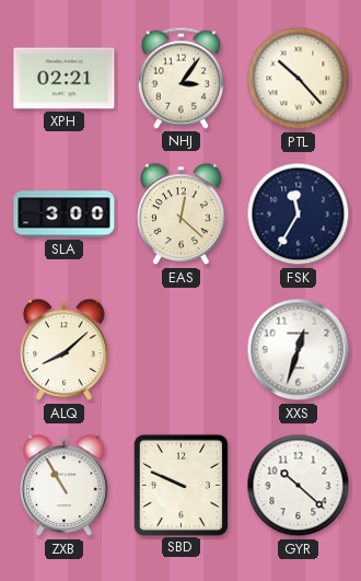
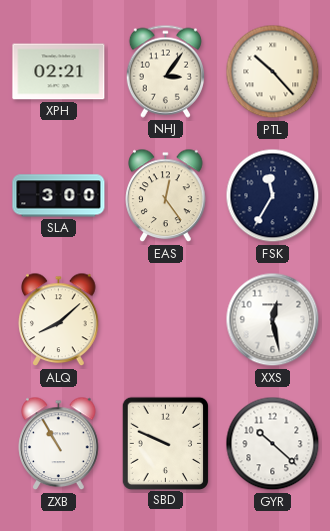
EAS: 12:22 -> 12:24
XXS: 12:33 -> 12:28
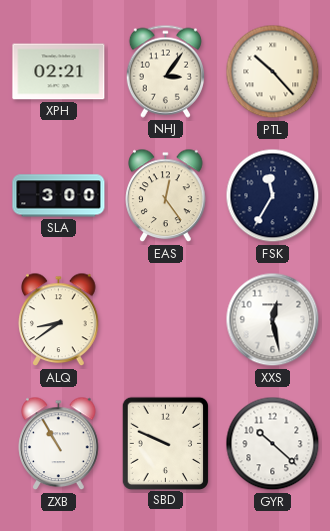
ALQ: 8:08 -> 8:39
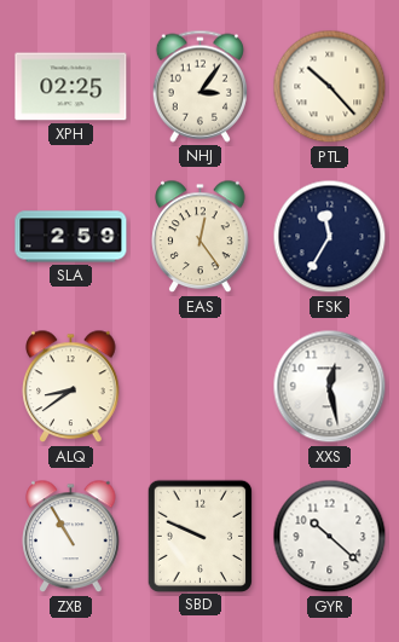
XPH: 02:21 -> 02:25
SLA: 3:00 -> 2:59
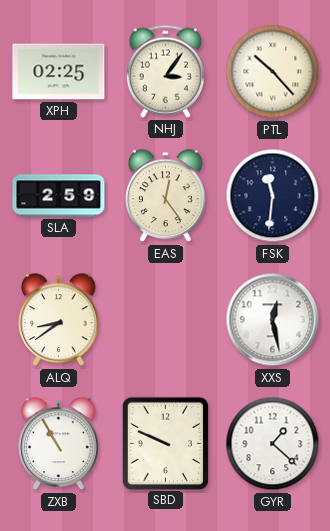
FSK: 11:35 -> 11:31
GYR: 10:22 -> 1:22
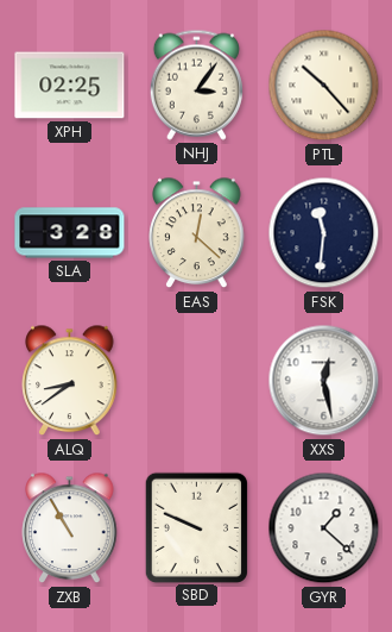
SLA: 2:59 -> 3:28
EAS: 12:24 -> 12:22
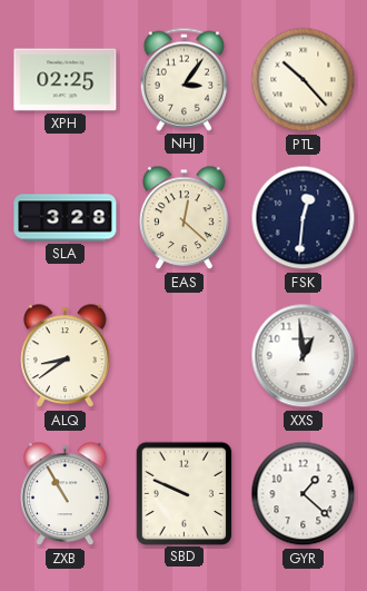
FSK: 11:31 -> 12:31
XXS: 12:28 -> 12:59
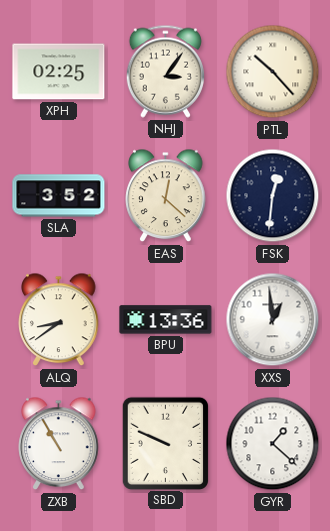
SLA: 3:28 -> 3:52
BPU: none -> 13:36
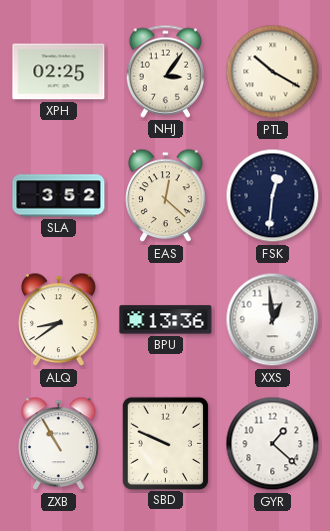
PTL: 10:23 -> 10:20
